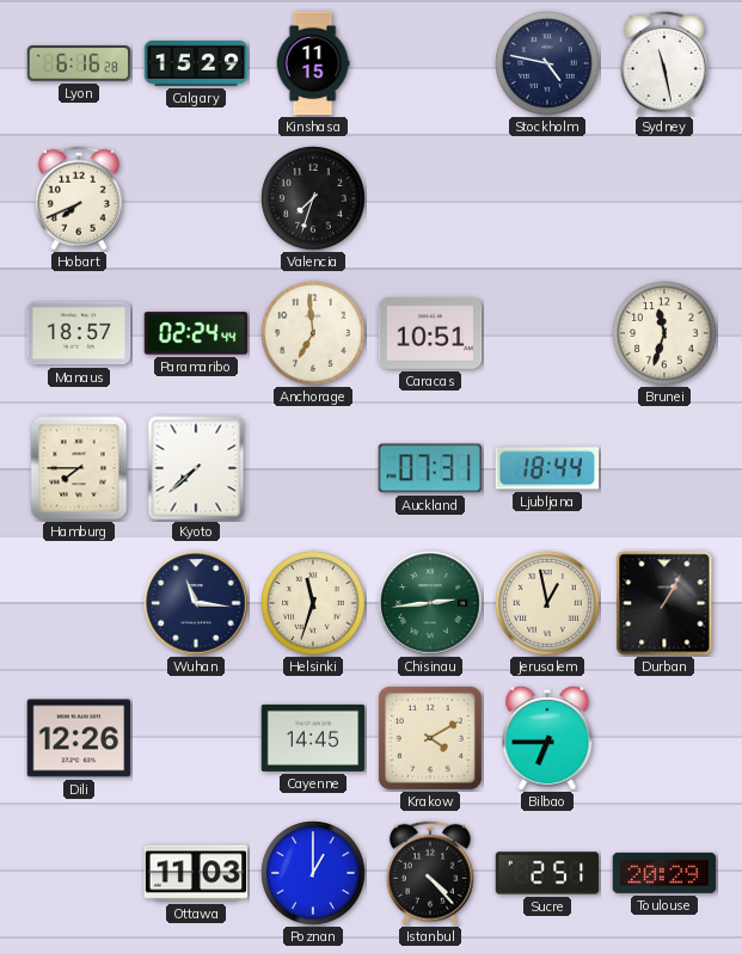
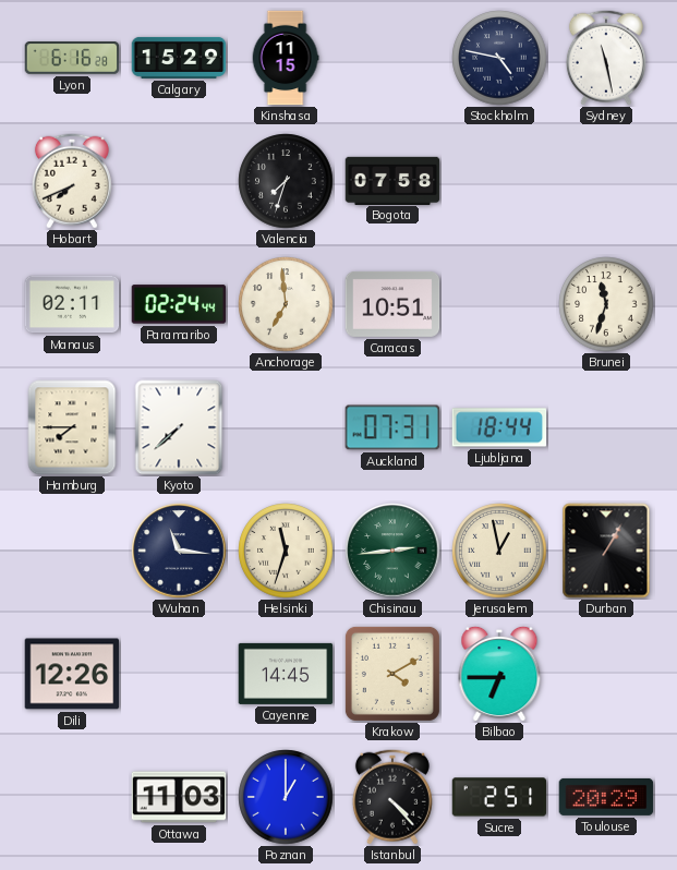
Bogota: none -> 07:58
Manaus: 18:57 -> 02:11
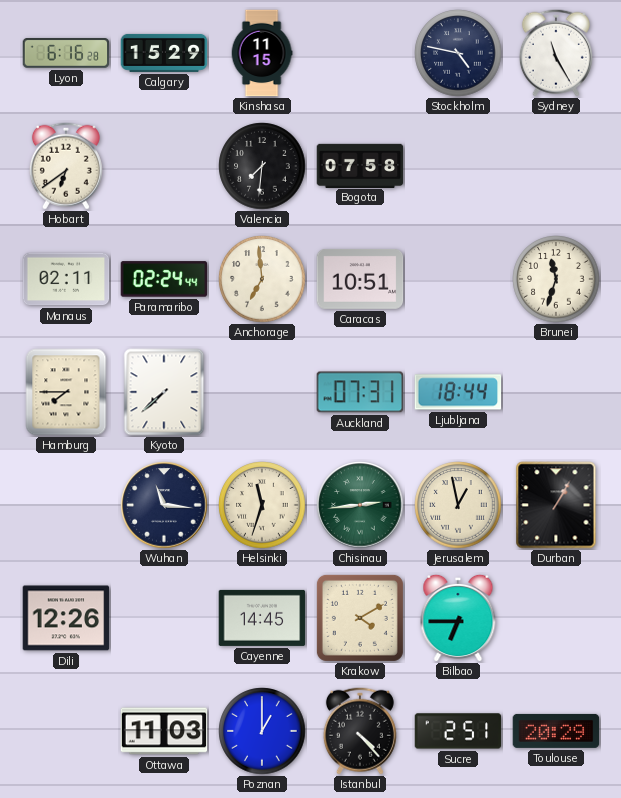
Sydney: 11:28 -> 11:25
Hobart: 7:41 -> 6:39
Valencia: 7:33 -> 7:31
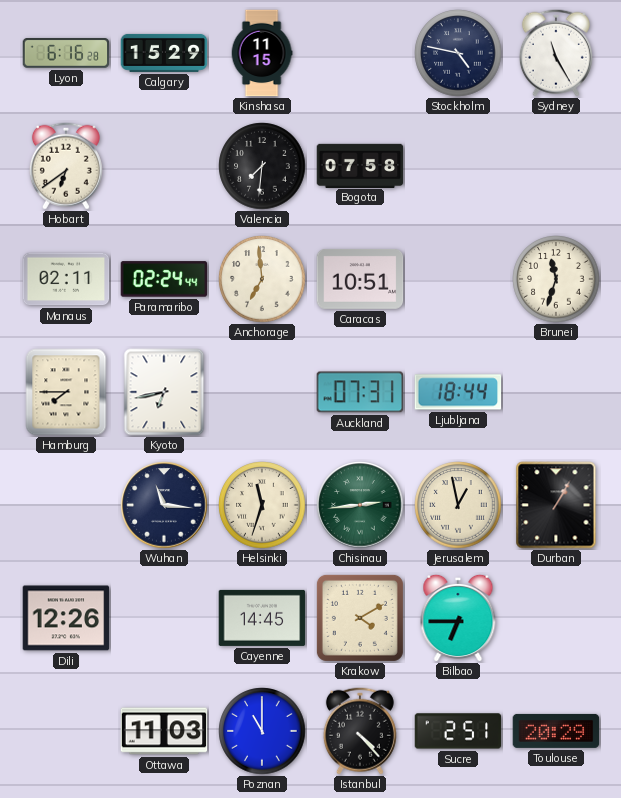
Kyoto: 7:38 -> 6:43
Poznan: 1:00 -> 11:00
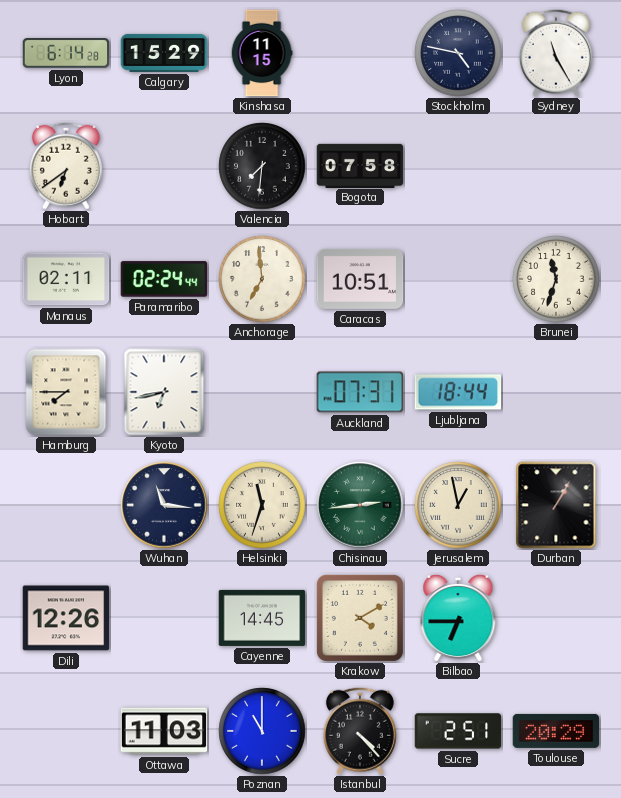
Lyon: 6:16 -> 6:14
